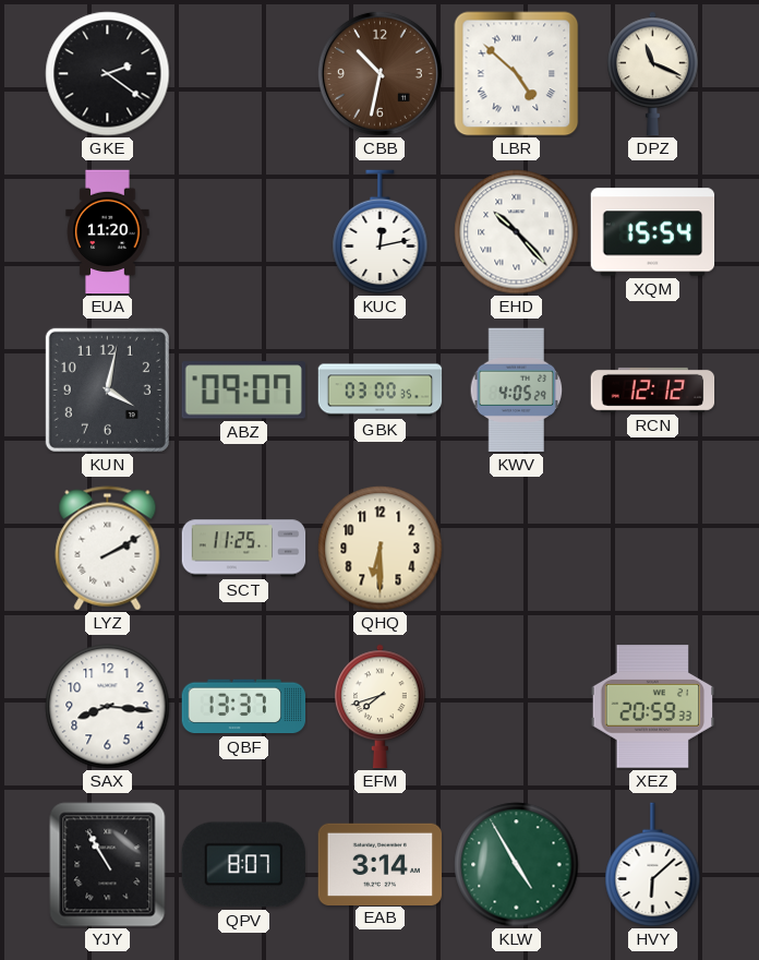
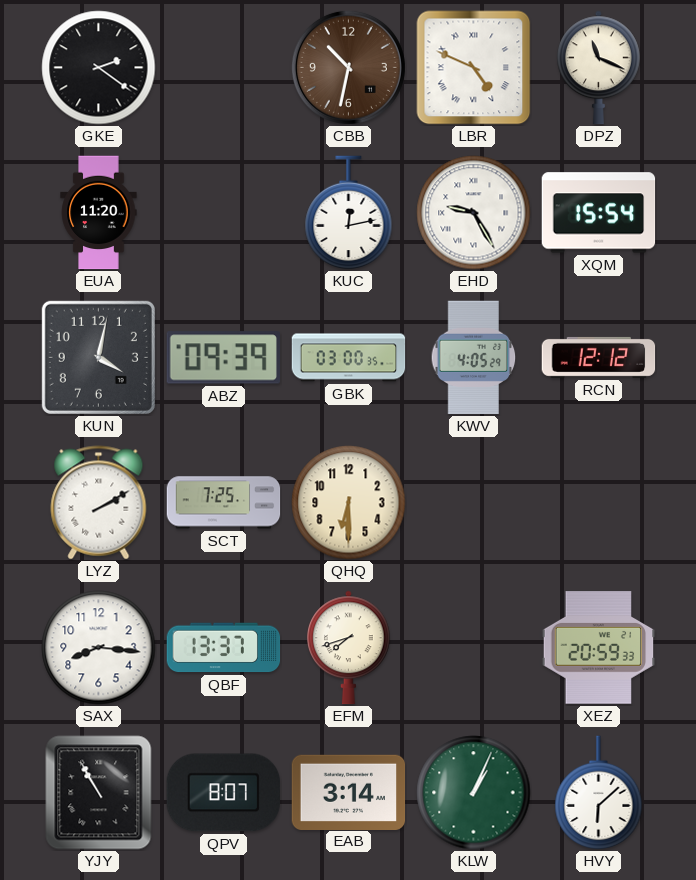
LBR: 4:52 -> 4:49
EHD: 10:23 -> 9:25
ABZ: 09:07 -> 09:39
SCT: 11:25 -> 7:25
KLW: 4:55 -> 1:04
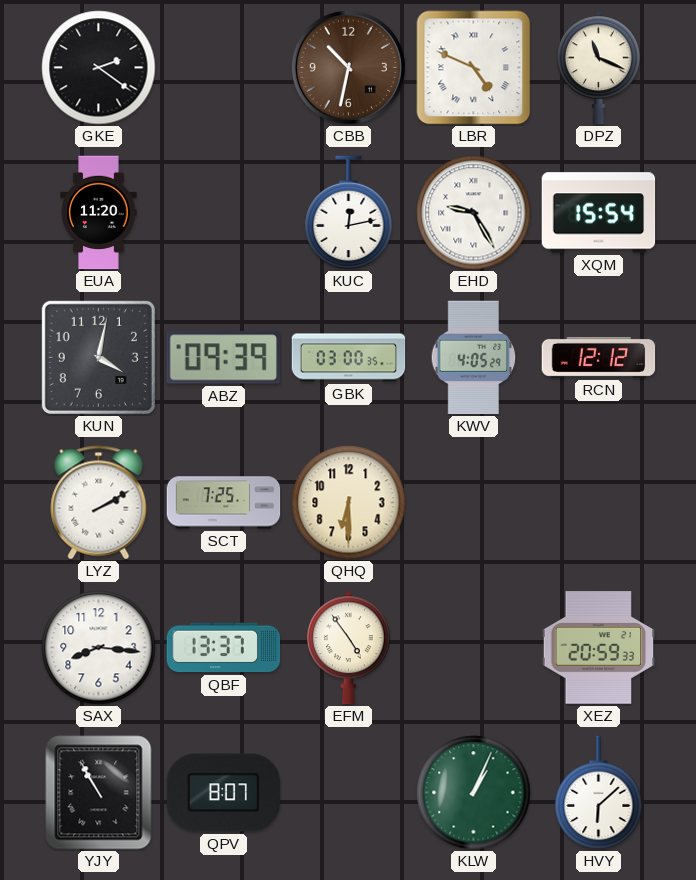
EFM: 7:42 -> 4:54
EAB: 3:14 -> none
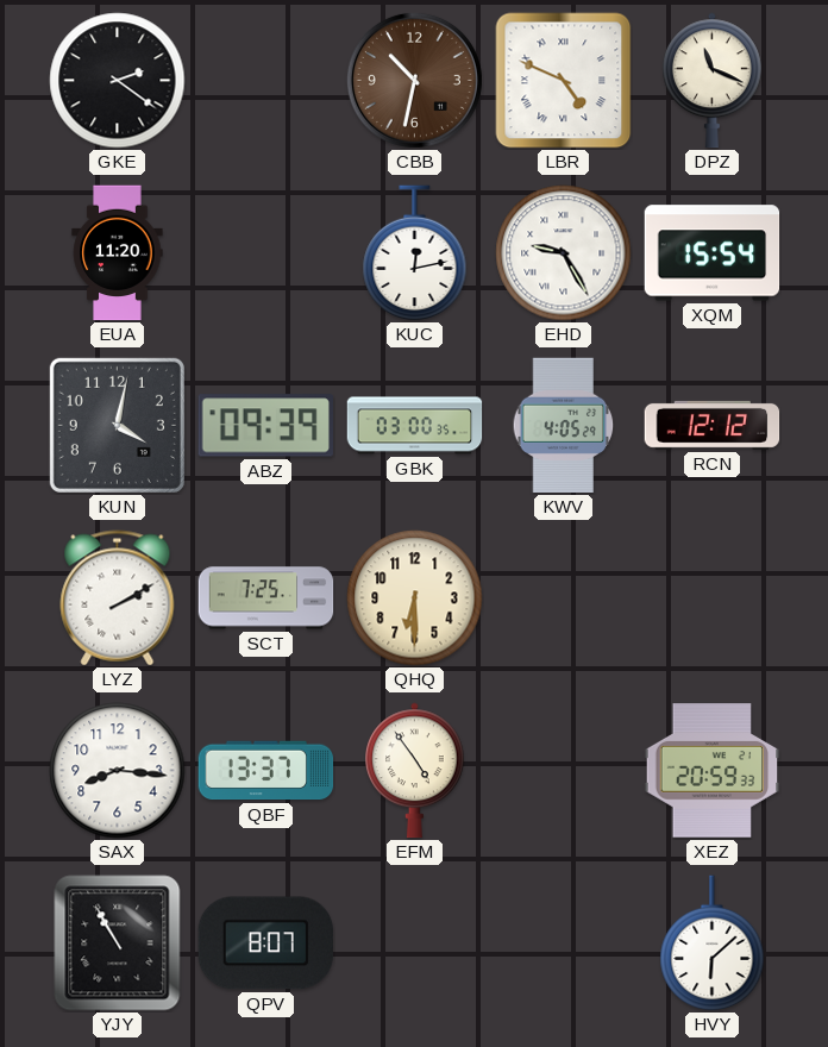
KLW: 1:04 -> none
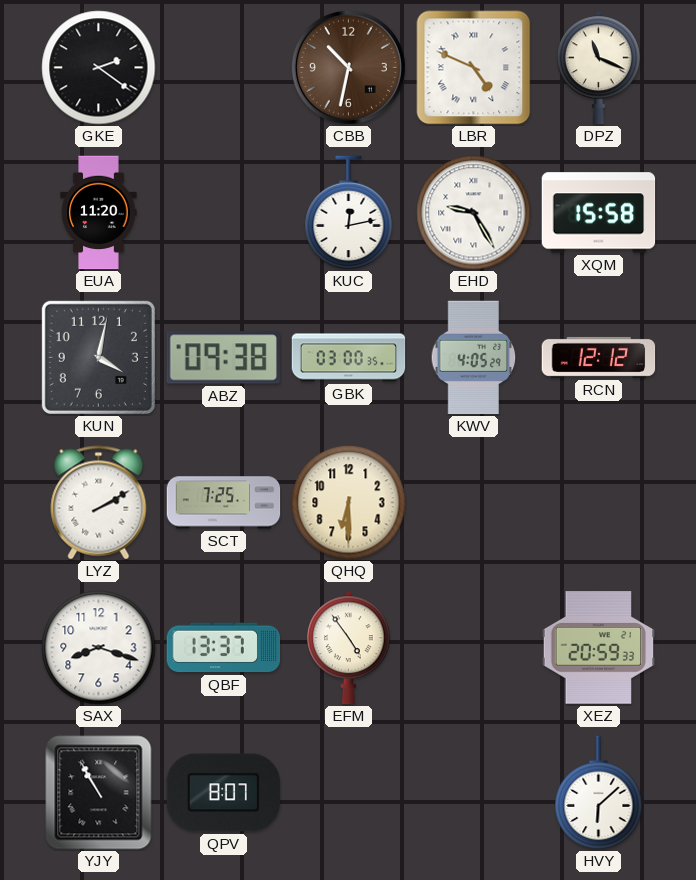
XQM: 15:54 -> 15:58
ABZ: 09:39 -> 09:38
SAX: 8:16 -> 8:18
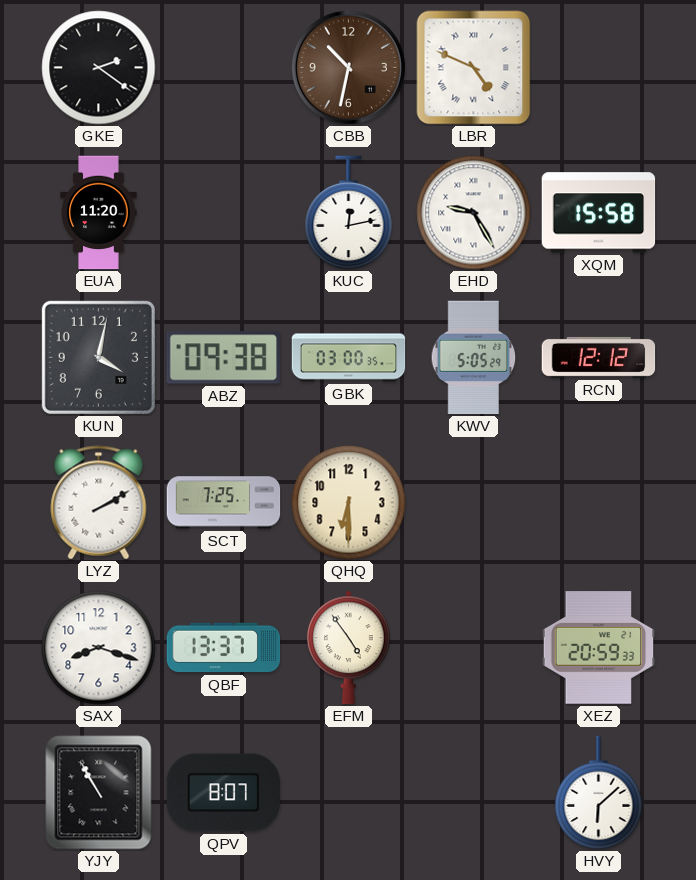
DPZ: 11:19 -> none
KWV: 4:05 -> 5:05
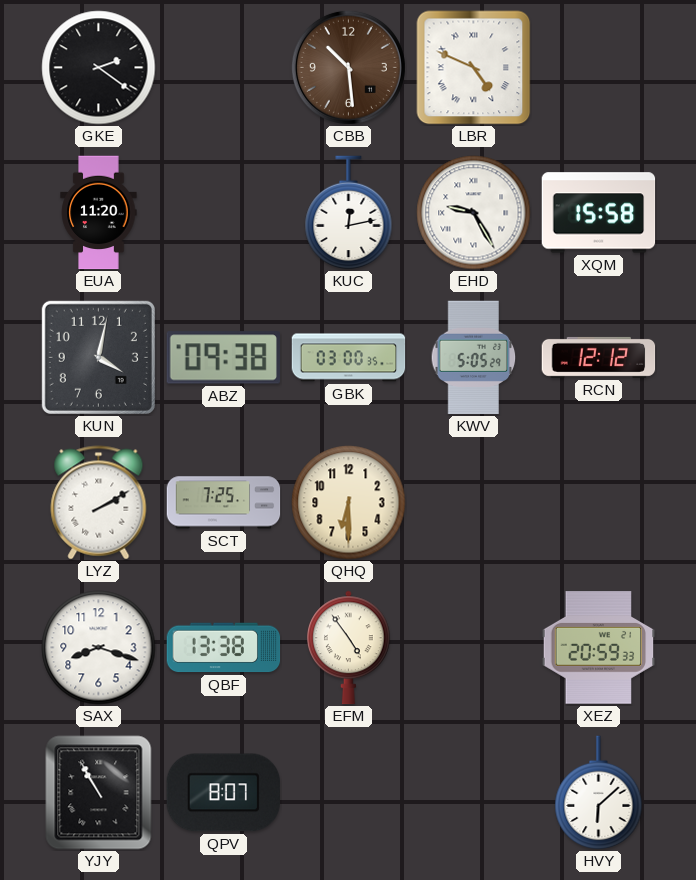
CBB: 10:32 -> 10:29
QBF: 13:37 -> 13:38
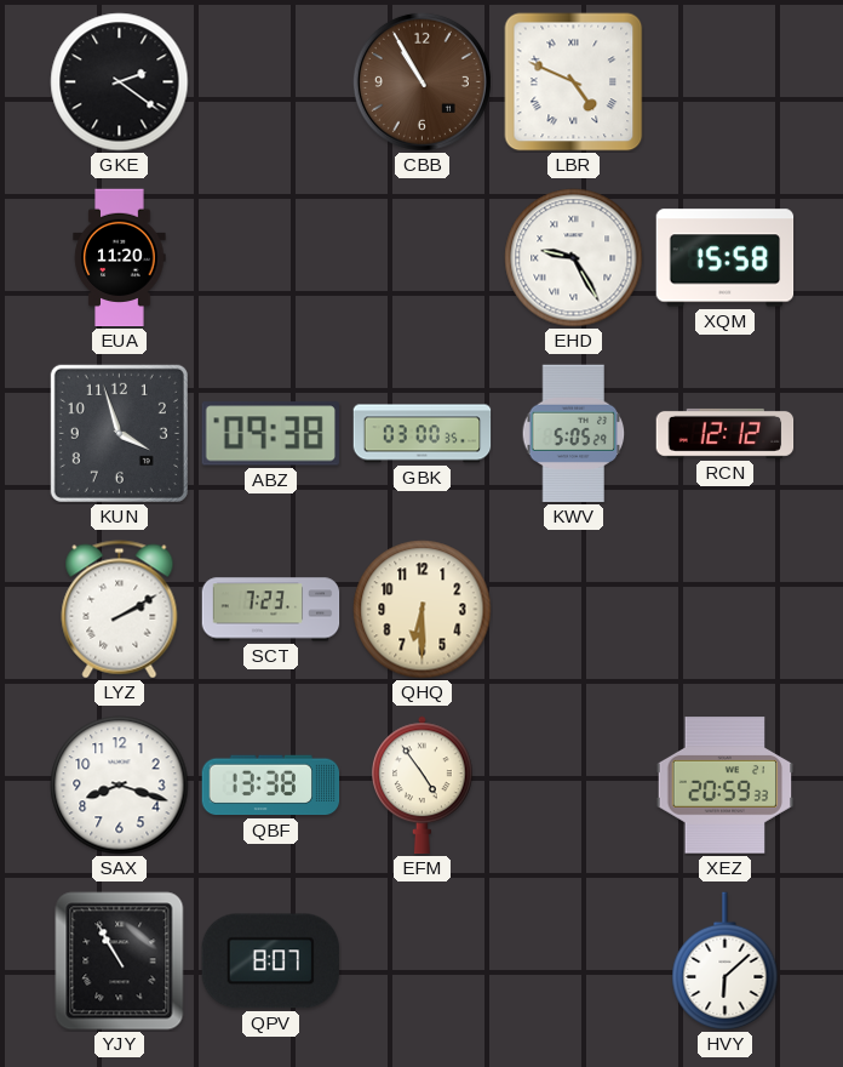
CBB: 10:29 -> 10:55
KUC: 12:13 -> none
KUN: 4:02 -> 3:57
SCT: 7:25 -> 7:23
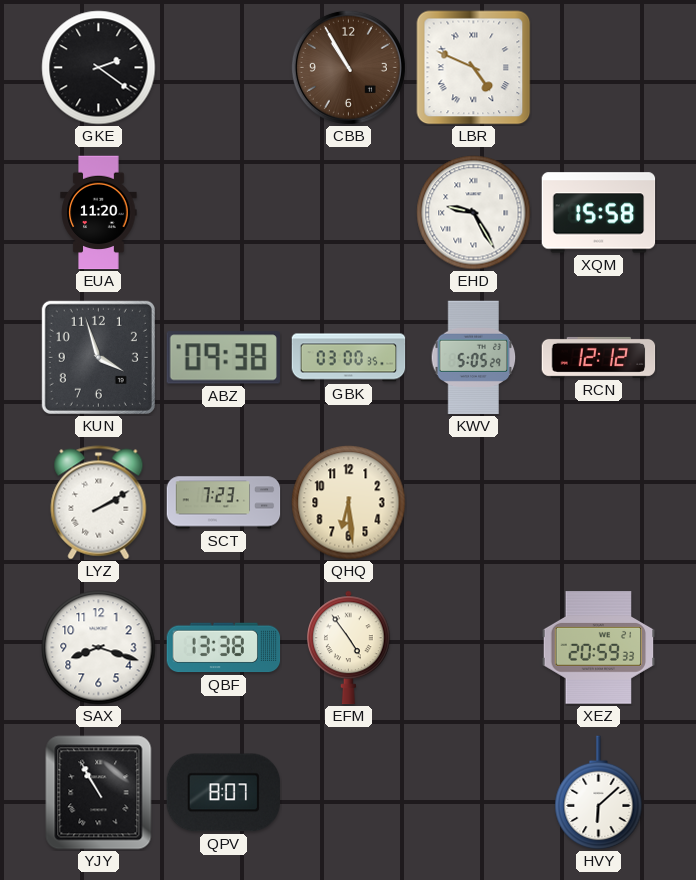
QHQ: 6:30 -> 6:29
